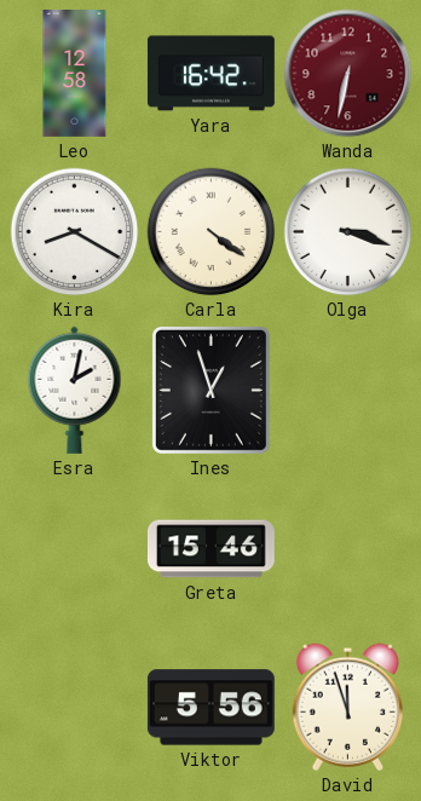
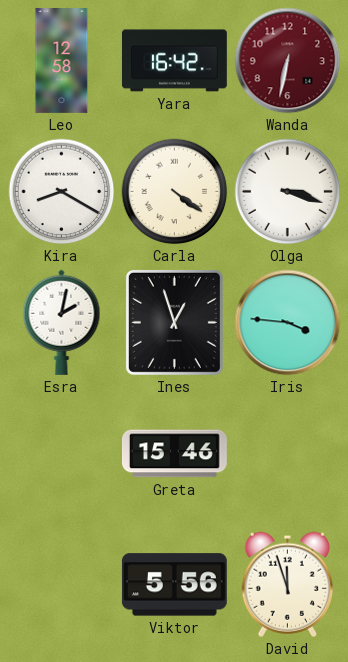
Iris: none -> 3:46
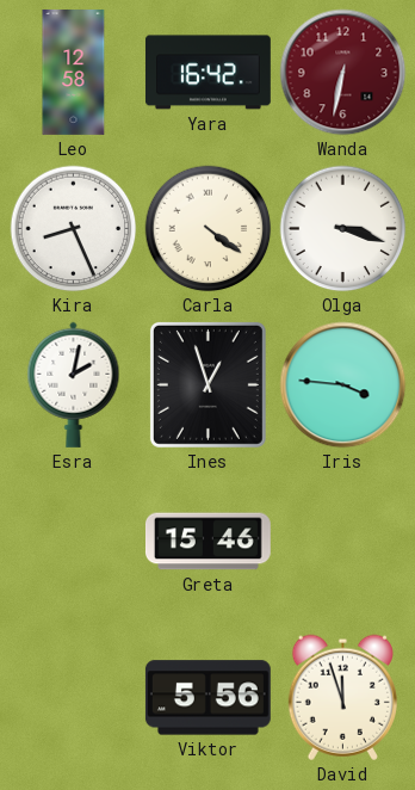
Kira: 8:20 -> 8:26
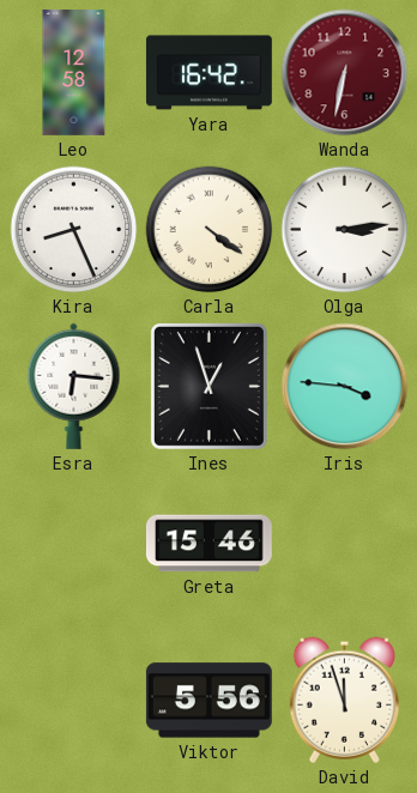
Olga: 3:18 -> 3:14
Esra: 2:02 -> 6:16
